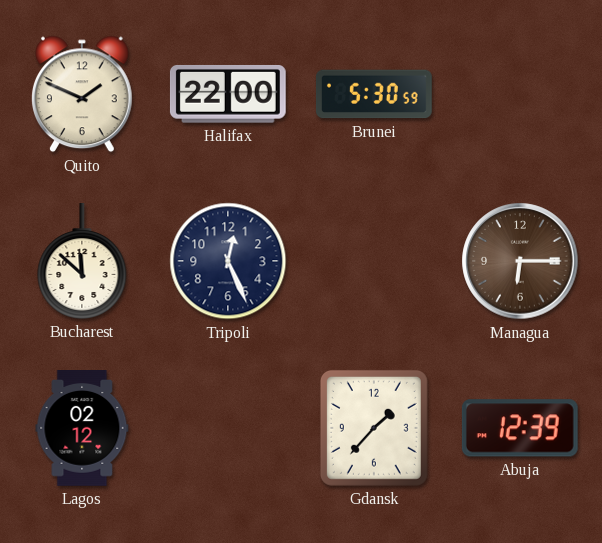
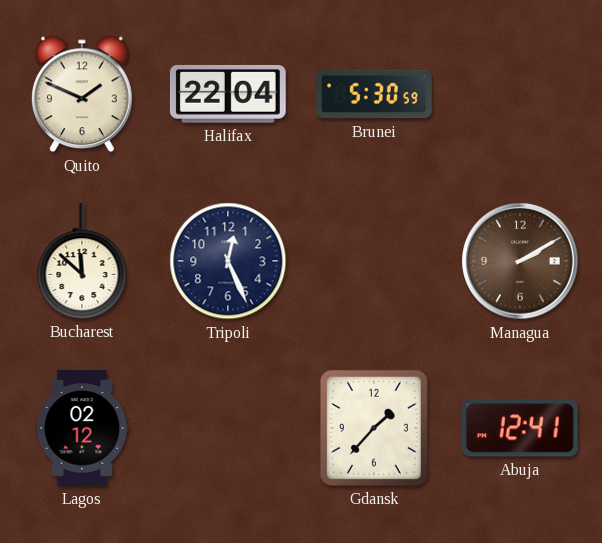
Halifax: 22:00 -> 22:04
Managua: 6:15 -> 2:10
Abuja: 12:39 -> 12:41
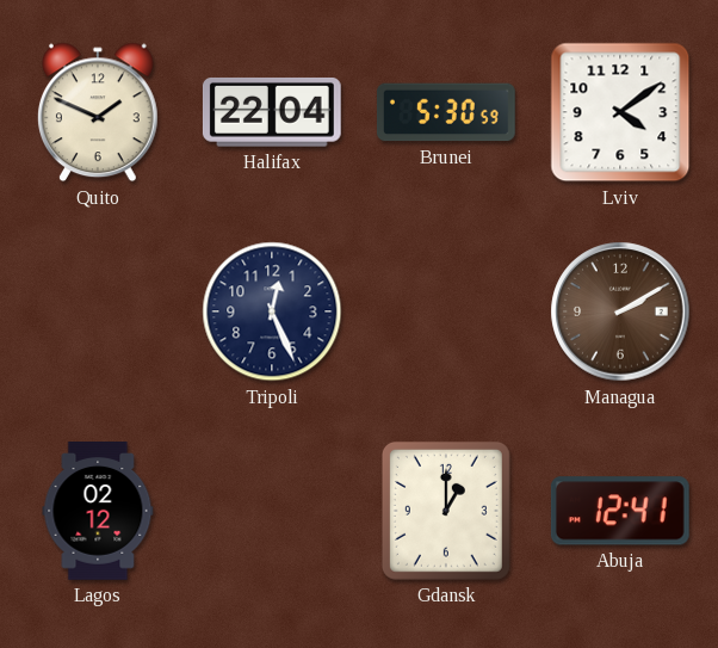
Lviv: none -> 4:09
Bucharest: 11:52 -> none
Gdansk: 1:37 -> 1:00
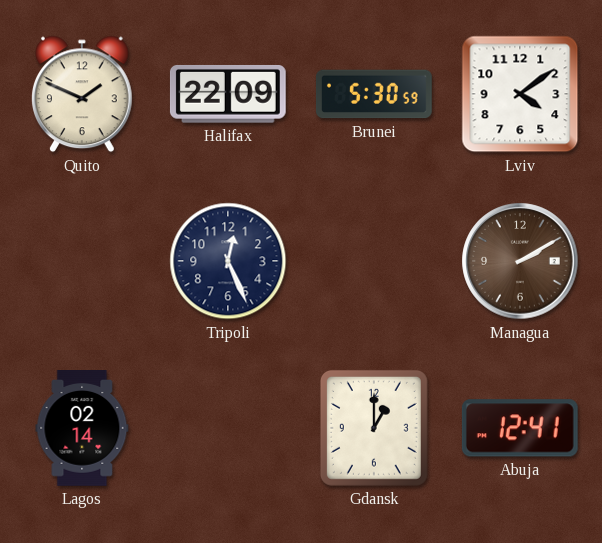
Halifax: 22:04 -> 22:09
Lagos: 02:12 -> 02:14
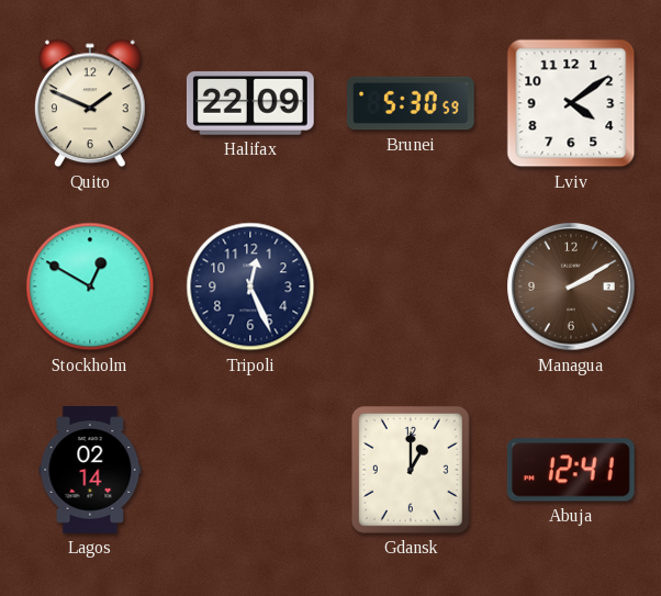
Stockholm: none -> 12:50
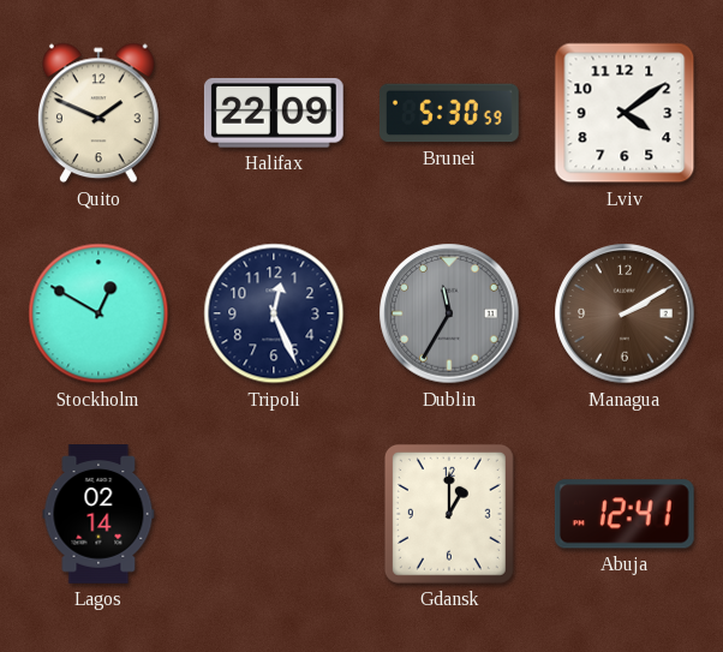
Dublin: none -> 11:35
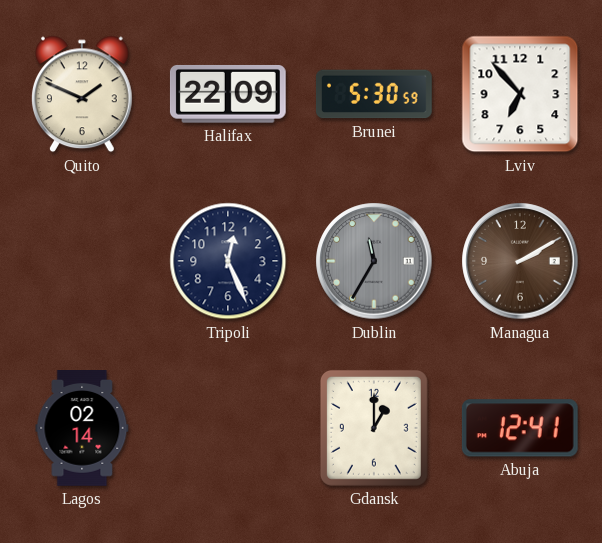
Lviv: 4:09 -> 6:53
Stockholm: 12:50 -> none
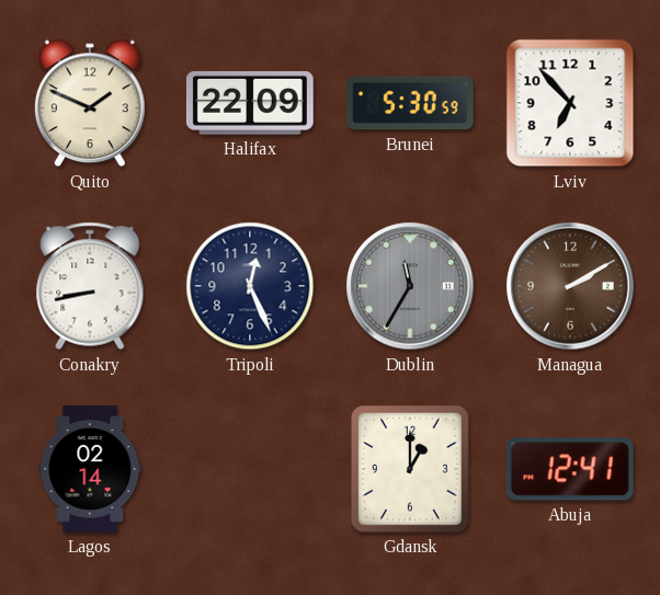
Conakry: none -> 8:43
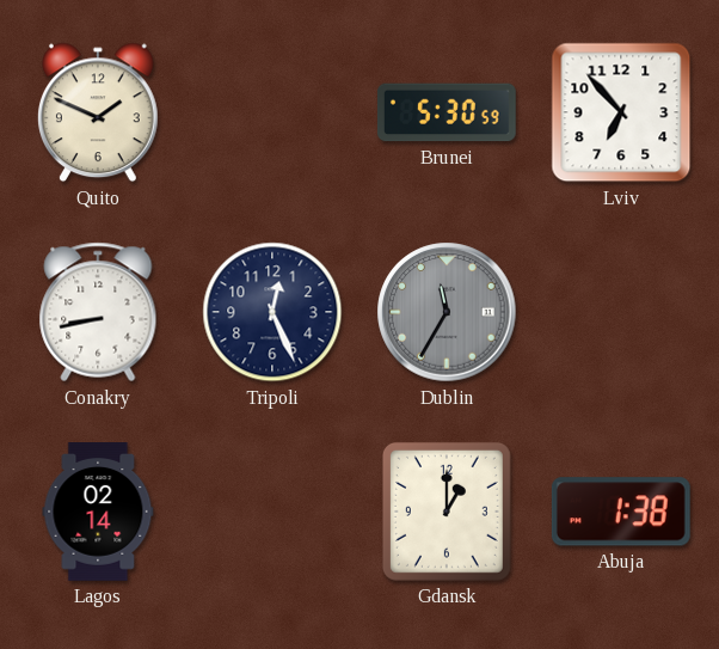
Halifax: 22:09 -> none
Managua: 2:10 -> none
Abuja: 12:41 -> 1:38
